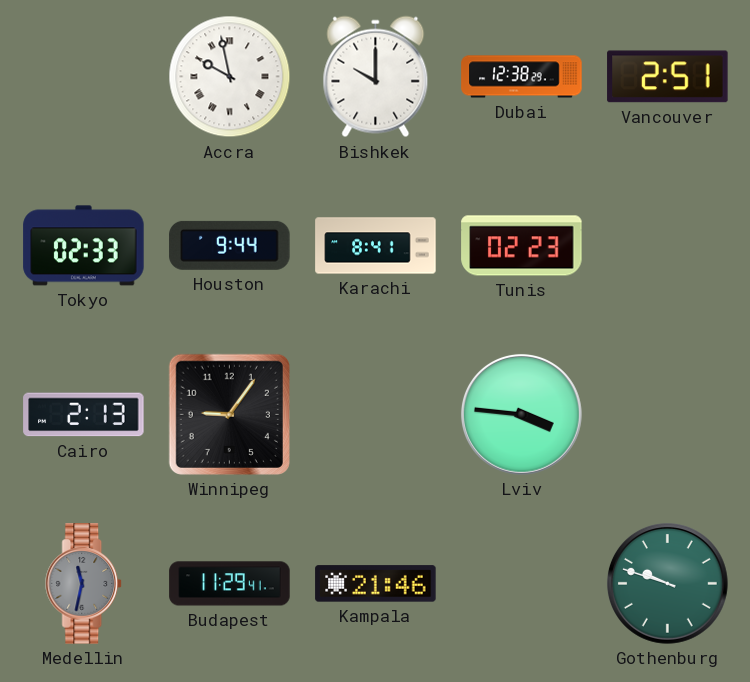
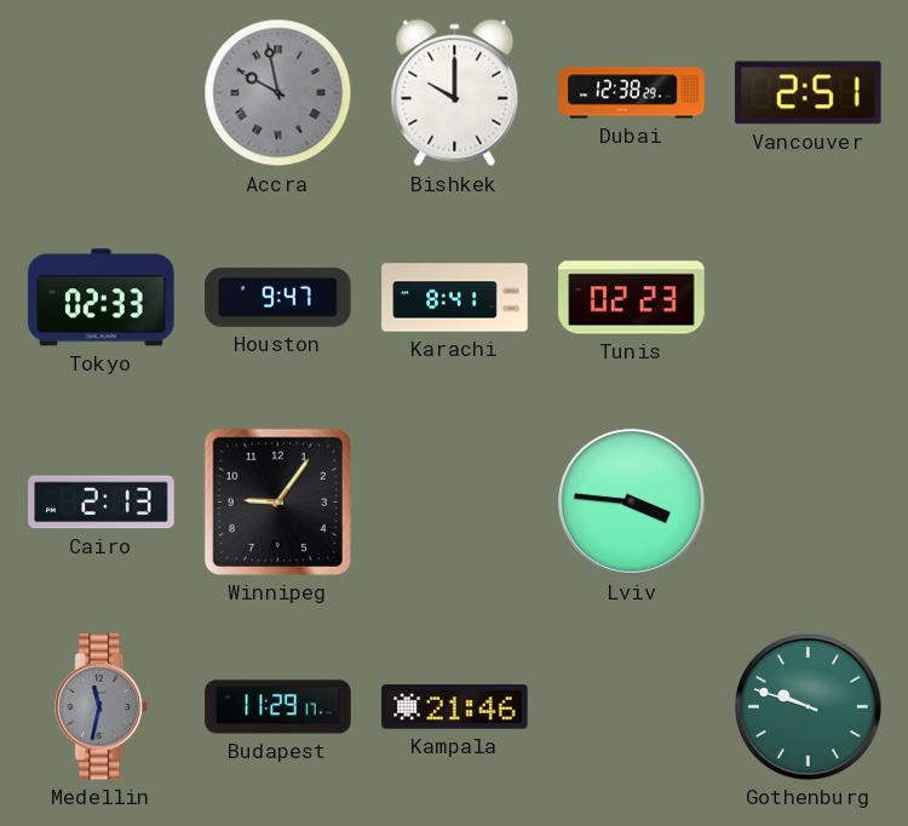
Accra dial: white -> grey
Houston: 9:44 -> 9:47
Budapest: 11:29:41 -> 11:29:17
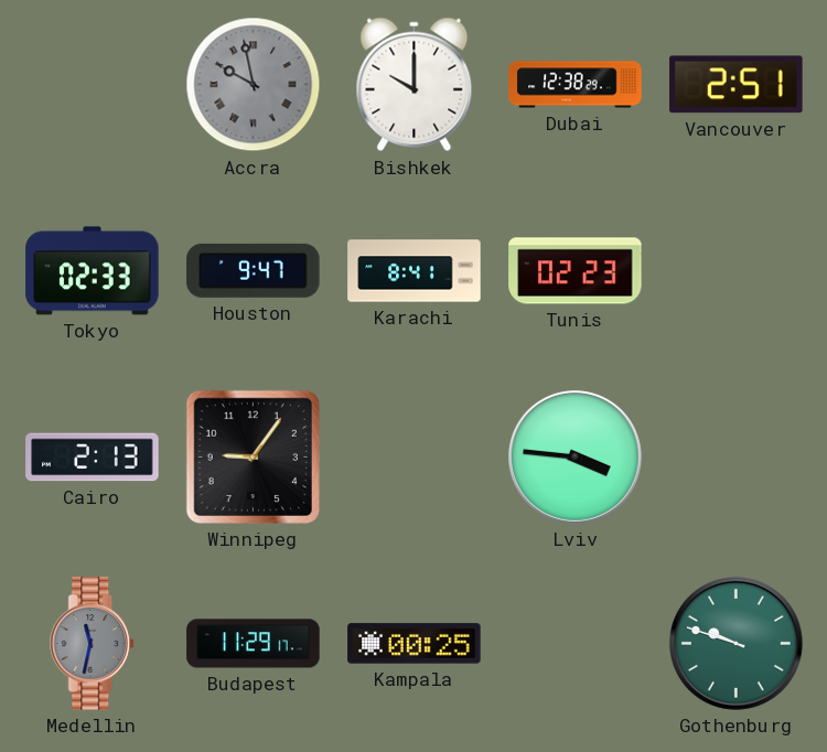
Kampala: 21:46 -> 00:25
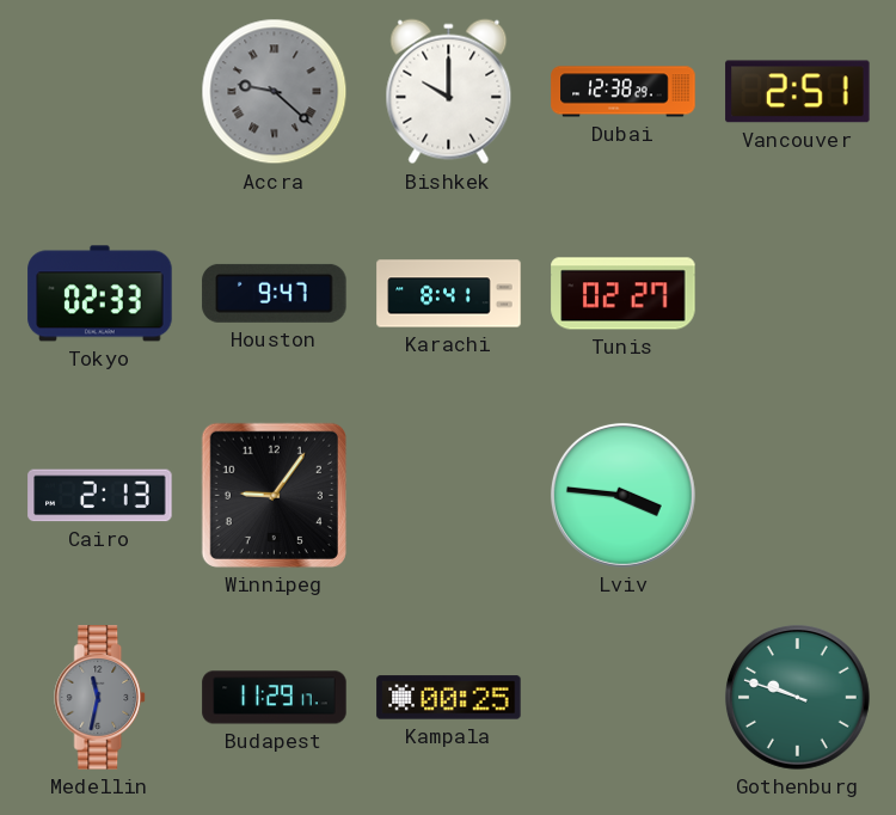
Accra: 9:58 -> 9:22
Tunis: 02:23 -> 02:27
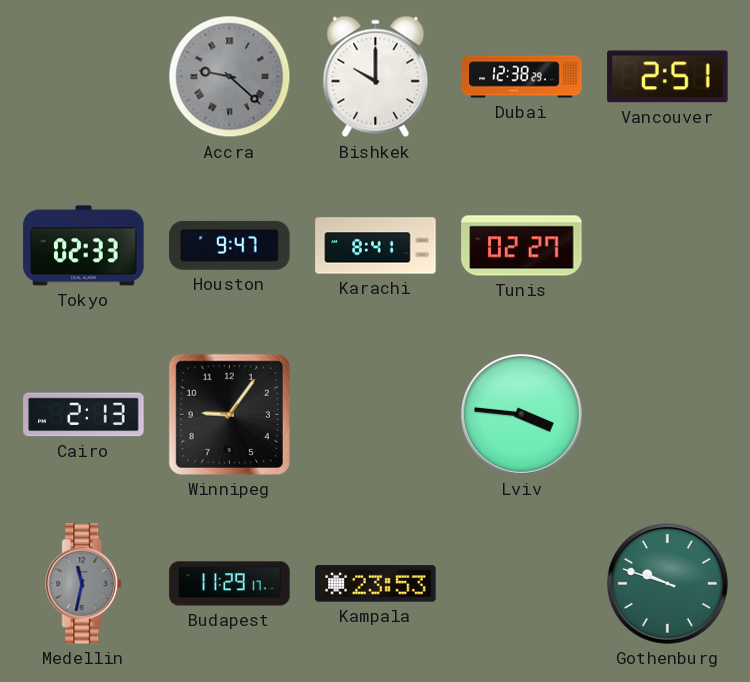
Kampala: 00:25 -> 23:53
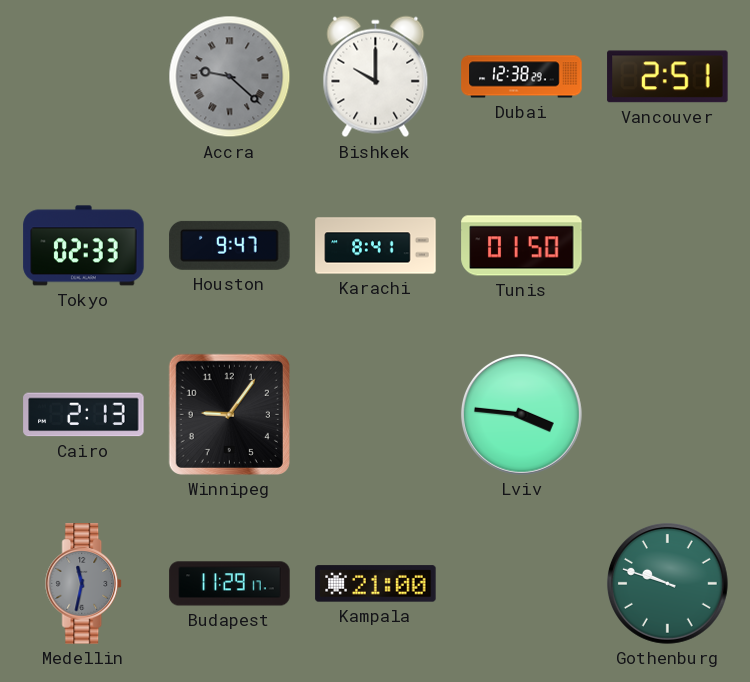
Tunis: 02:27 -> 01:50
Kampala: 23:53 -> 21:00
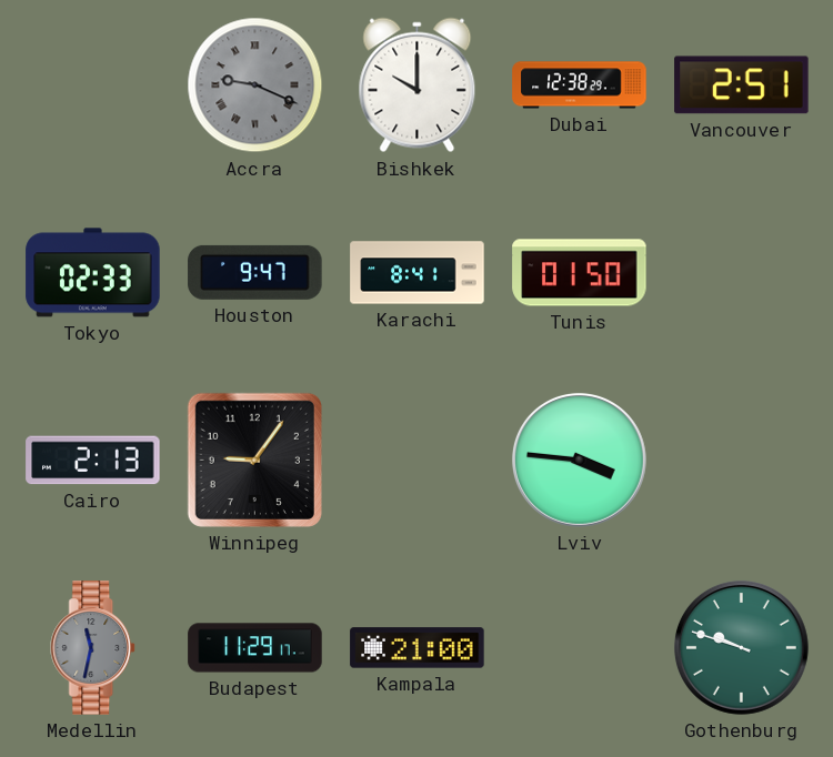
Accra: 9:22 -> 9:19
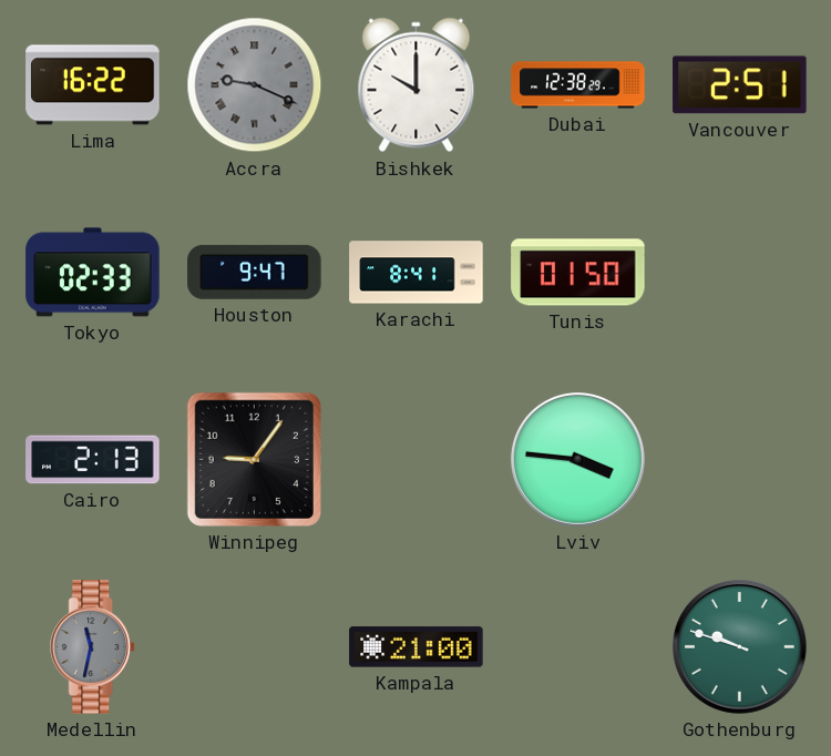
Lima: none -> 16:22
Budapest: 11:29 -> none
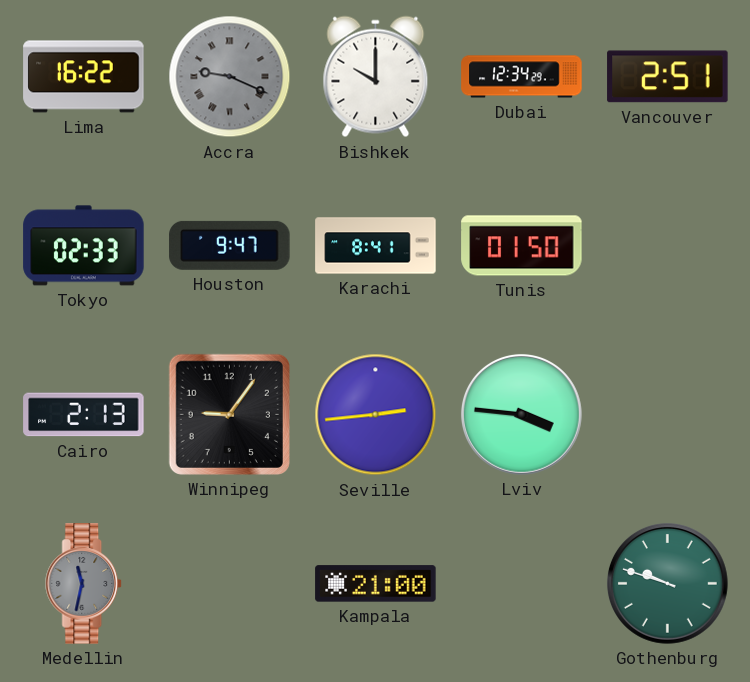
Dubai: 12:38 -> 12:34
Seville: none -> 2:44
